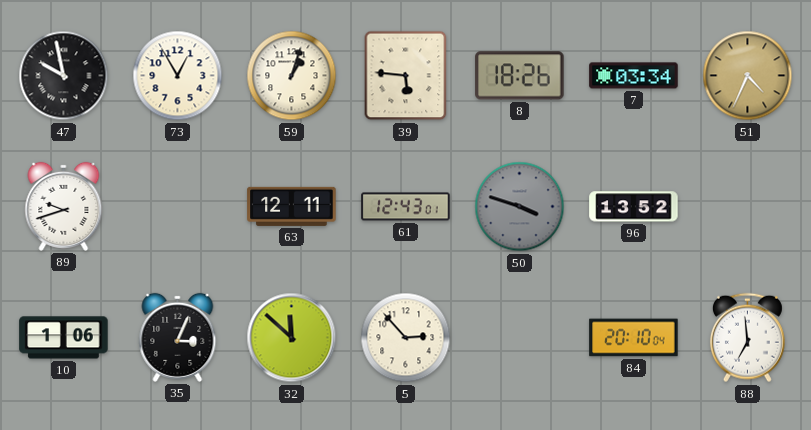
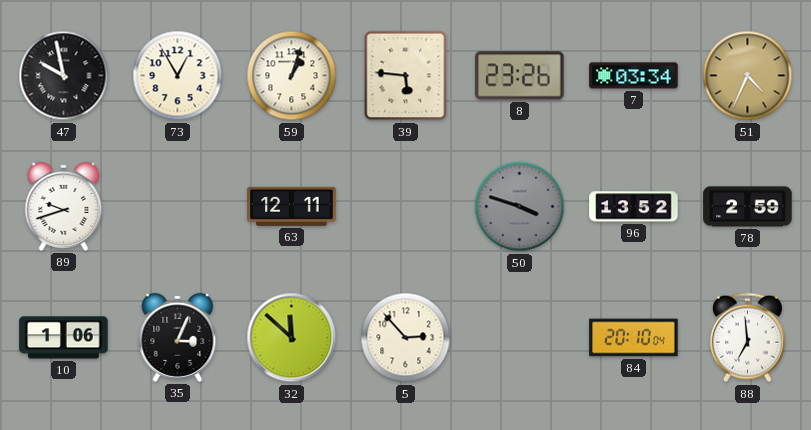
8: 18:26 -> 23:26
61: 12:43 -> none
78: none -> 2:59
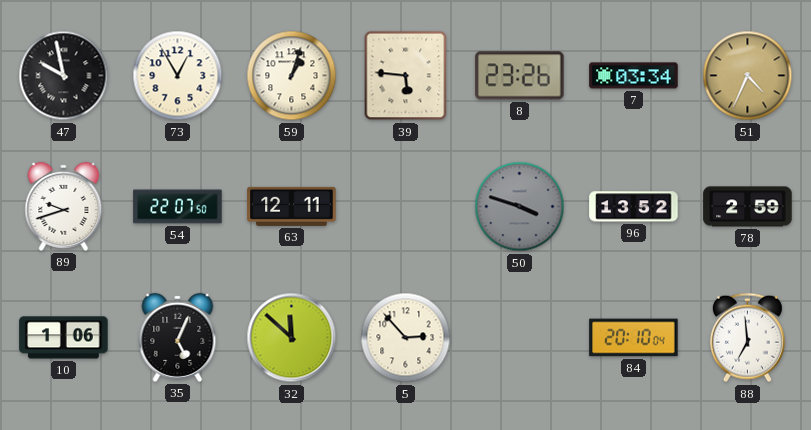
54: none -> 22:07
35: 3:04 -> 5:04
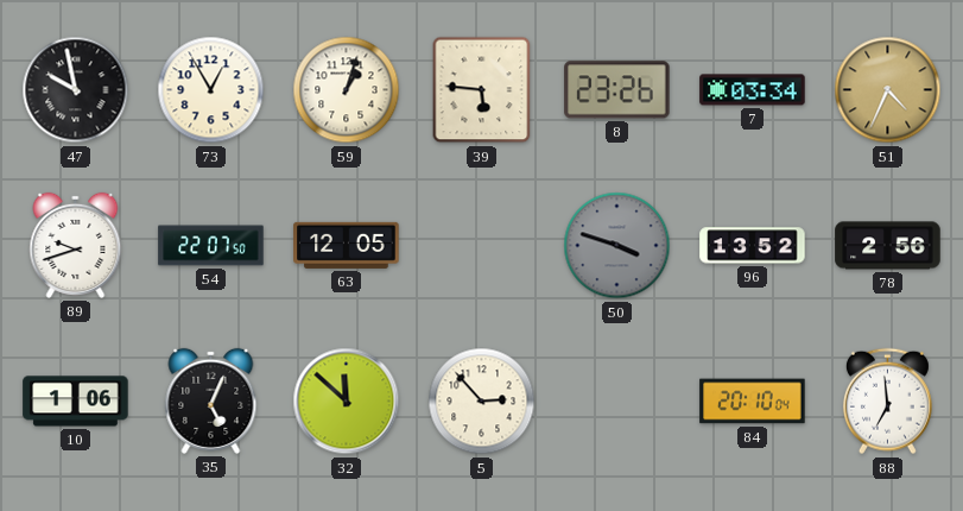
63: 12:11 -> 12:05
78: 2:59 -> 2:56
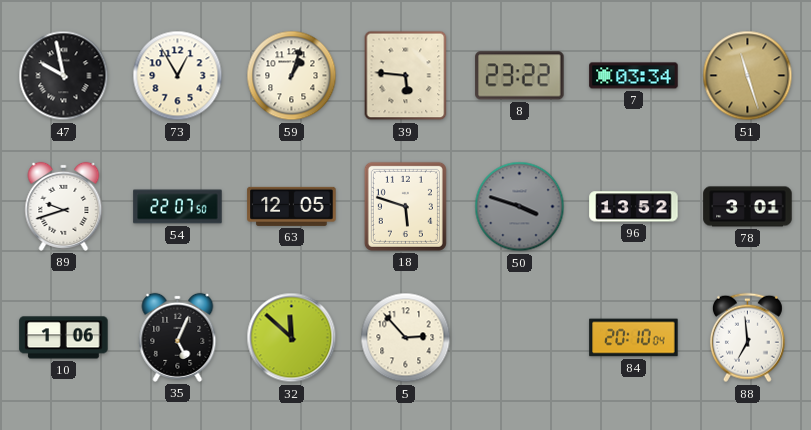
8: 23:26 -> 23:22
51: 4:34 -> 11:27
18: none -> 5:48
78: 2:56 -> 3:01
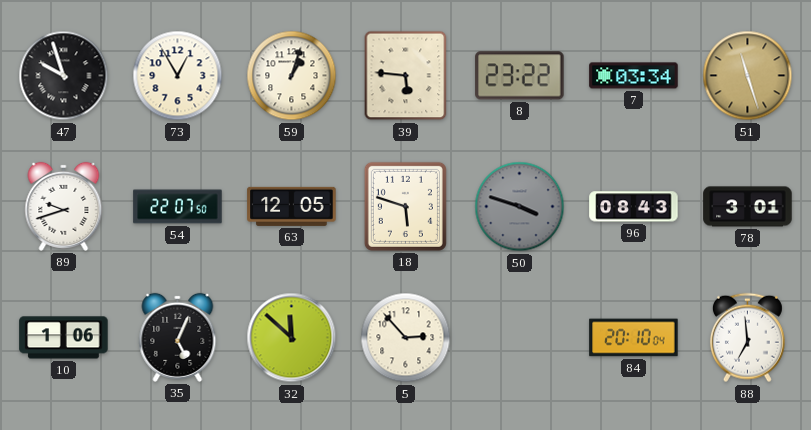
47: 9:58 -> 9:57
96: 13:52 -> 08:43
